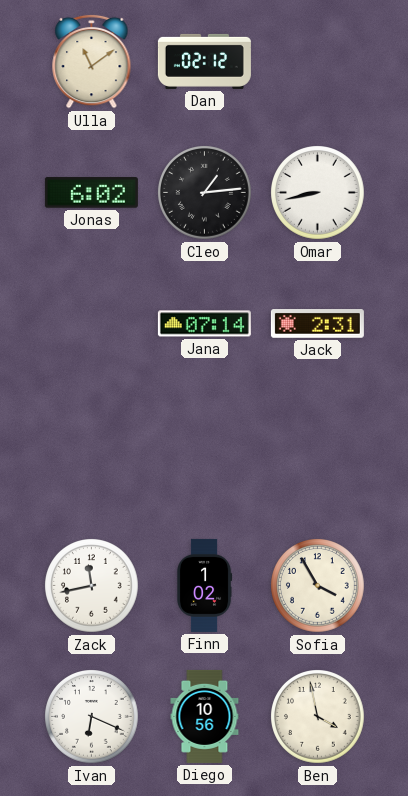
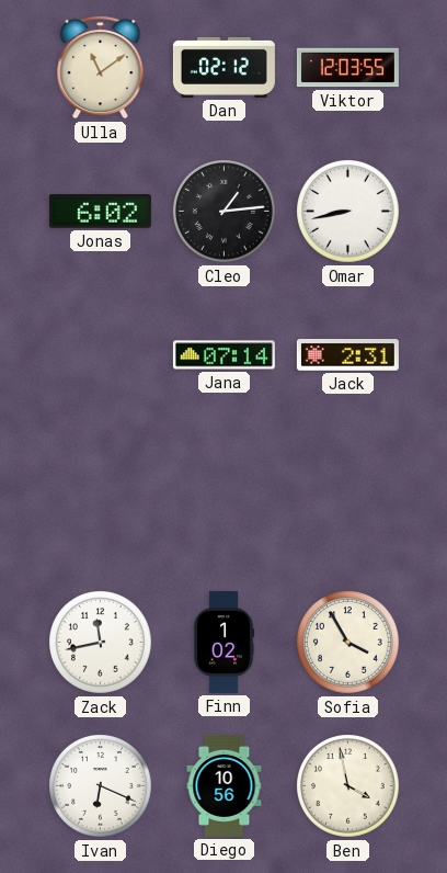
Viktor: none -> 12:03
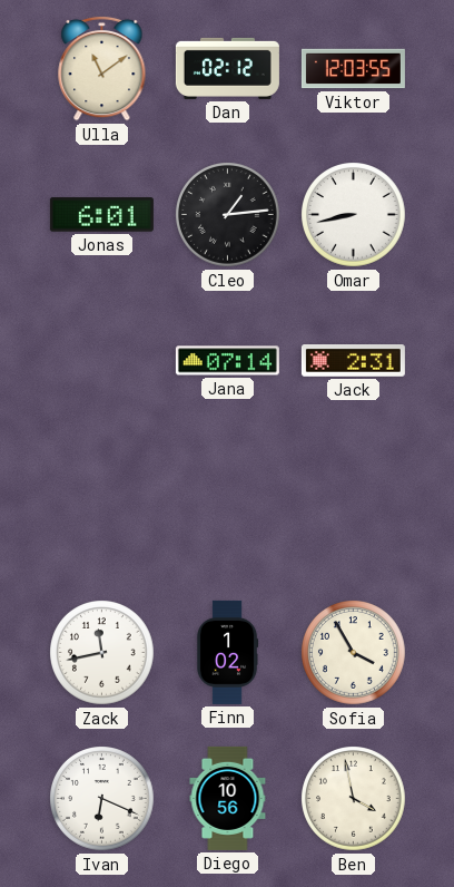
Jonas: 6:02 -> 6:01
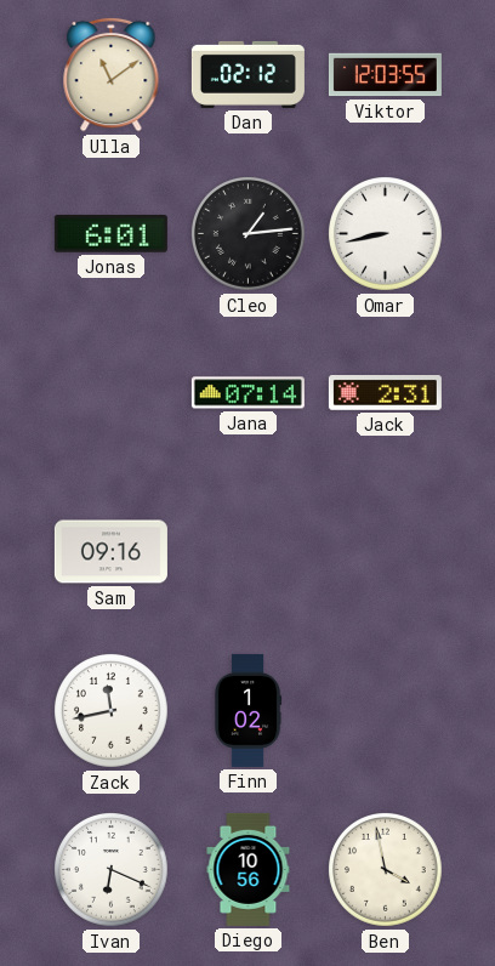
Sam: none -> 09:16
Sofia: 3:55 -> none
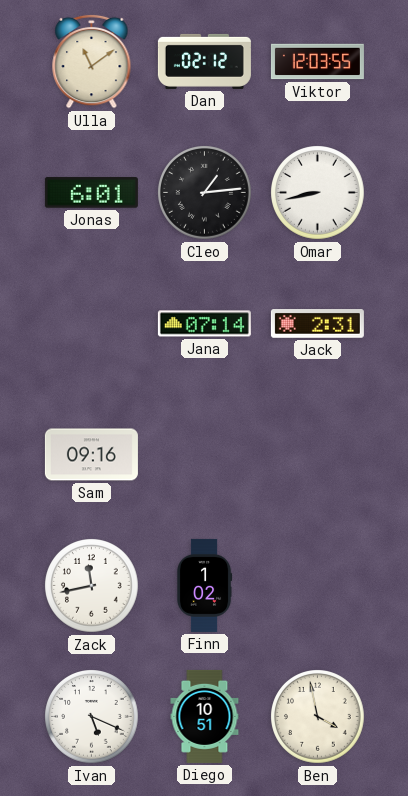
Ivan: 6:19 -> 5:19
Diego: 10:56 -> 10:51
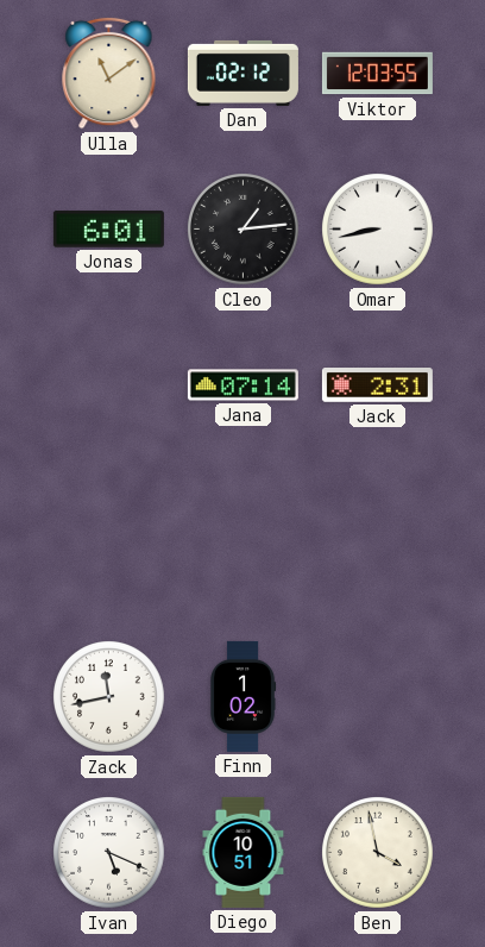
Sam: 09:16 -> none
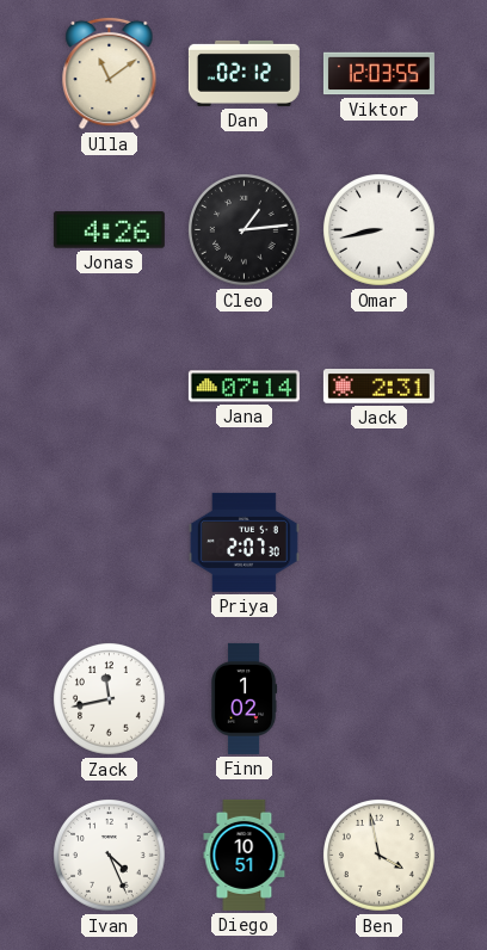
Jonas: 6:01 -> 4:26
Priya: none -> 2:07
Ivan: 5:19 -> 4:26
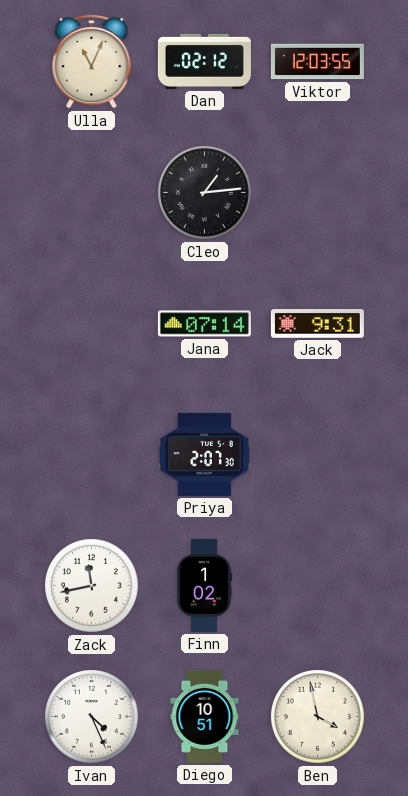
Ulla: 11:09 -> 11:04
Jonas: 4:26 -> none
Omar: 8:43 -> none
Jack: 2:31 -> 9:31
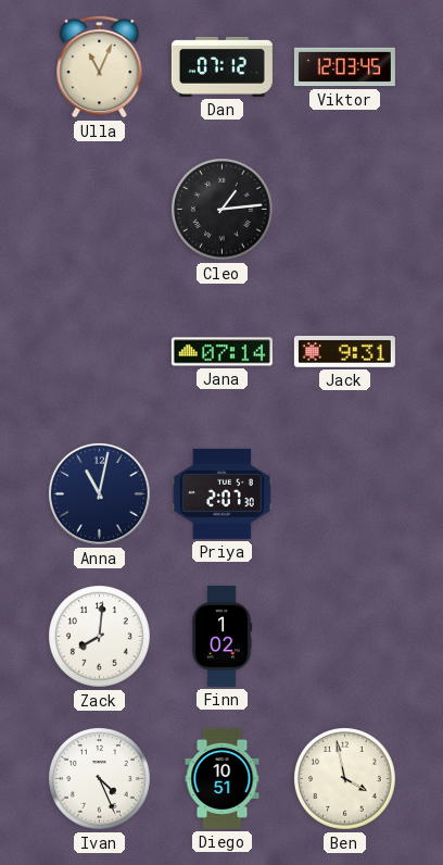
Dan: 02:12 -> 07:12
Viktor: 12:03:55 -> 12:03:45
Anna: none -> 11:02
Zack: 11:43 -> 8:01
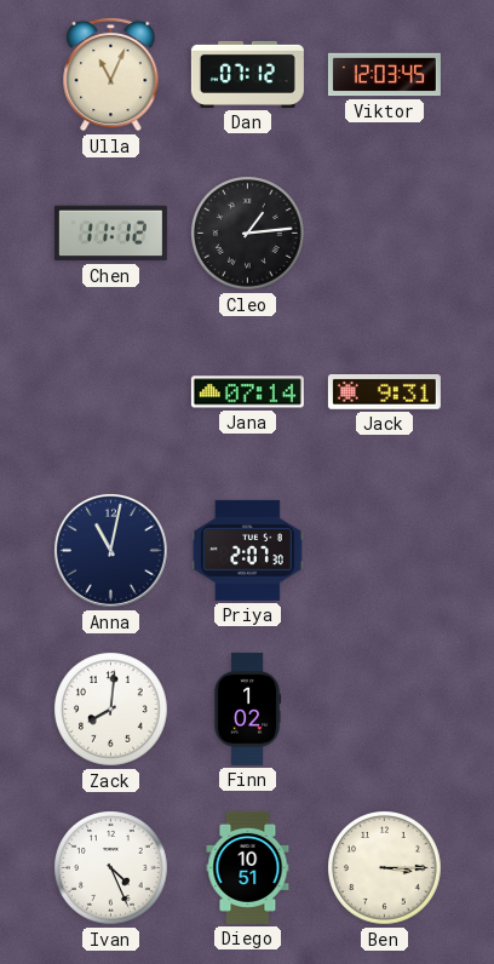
Chen: none -> 11:12
Ben: 3:58 -> 3:15
